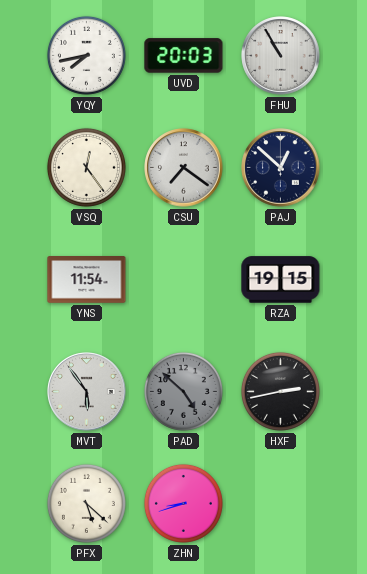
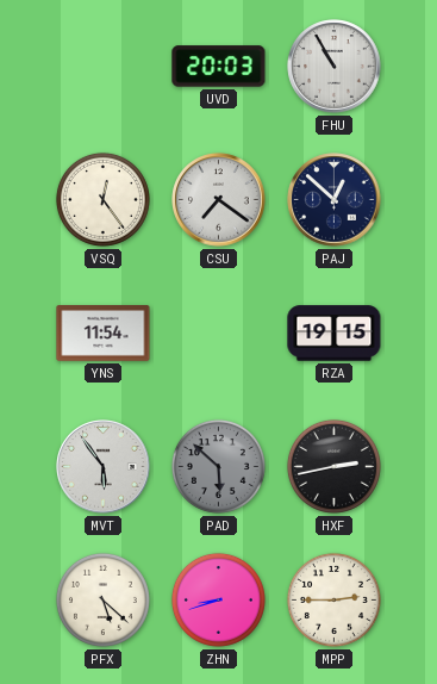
YQY: 7:43 -> none
PAD: 4:52 -> 5:52
MPP: none -> 2:45
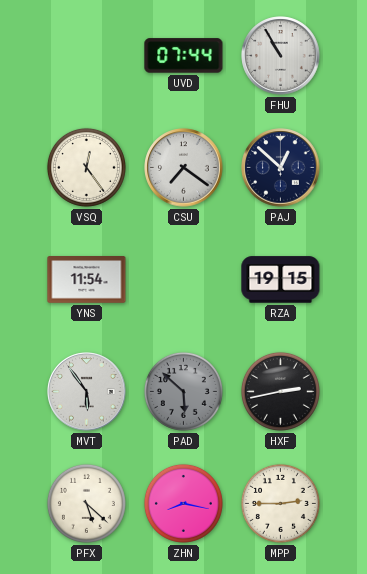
UVD: 20:03 -> 07:44
ZHN: 8:42 -> 8:17
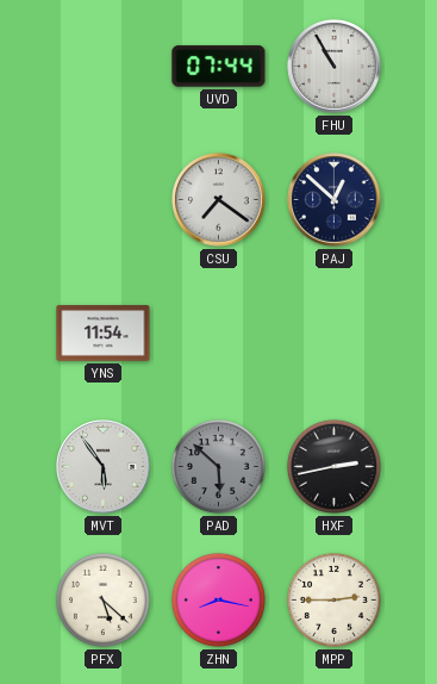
VSQ: 12:24 -> none
RZA: 19:15 -> none
